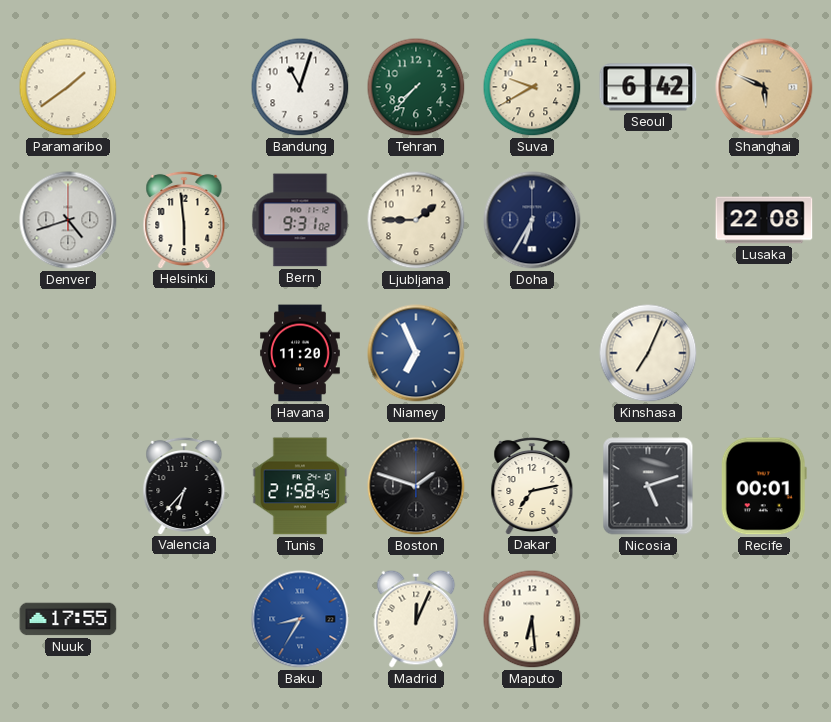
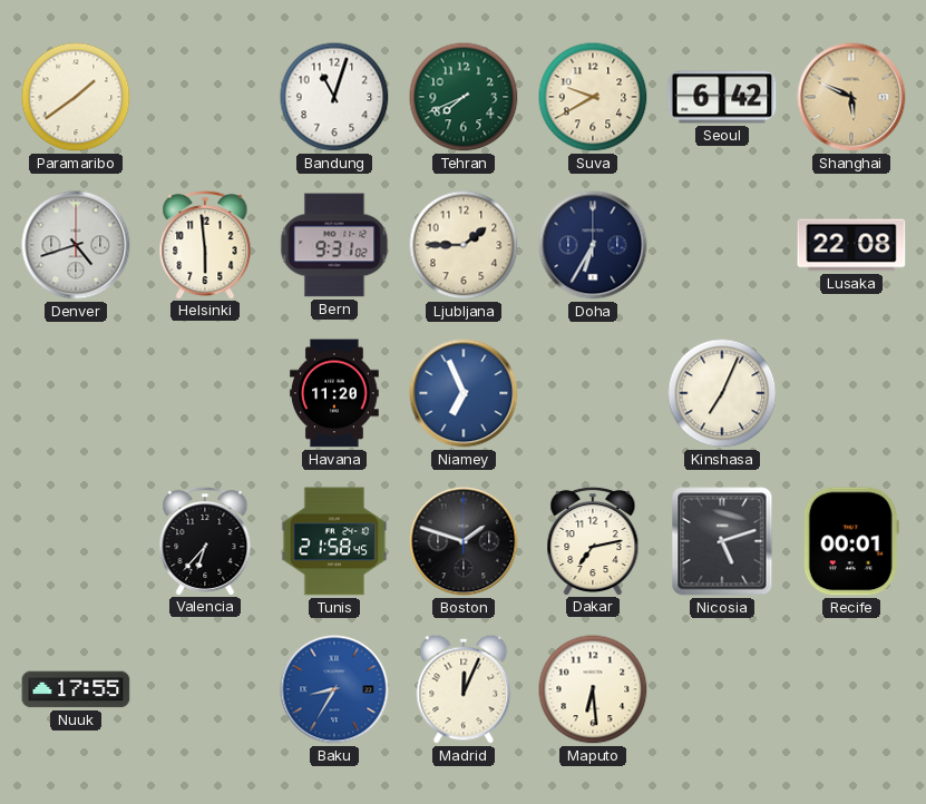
Tehran: 7:37 -> 7:41
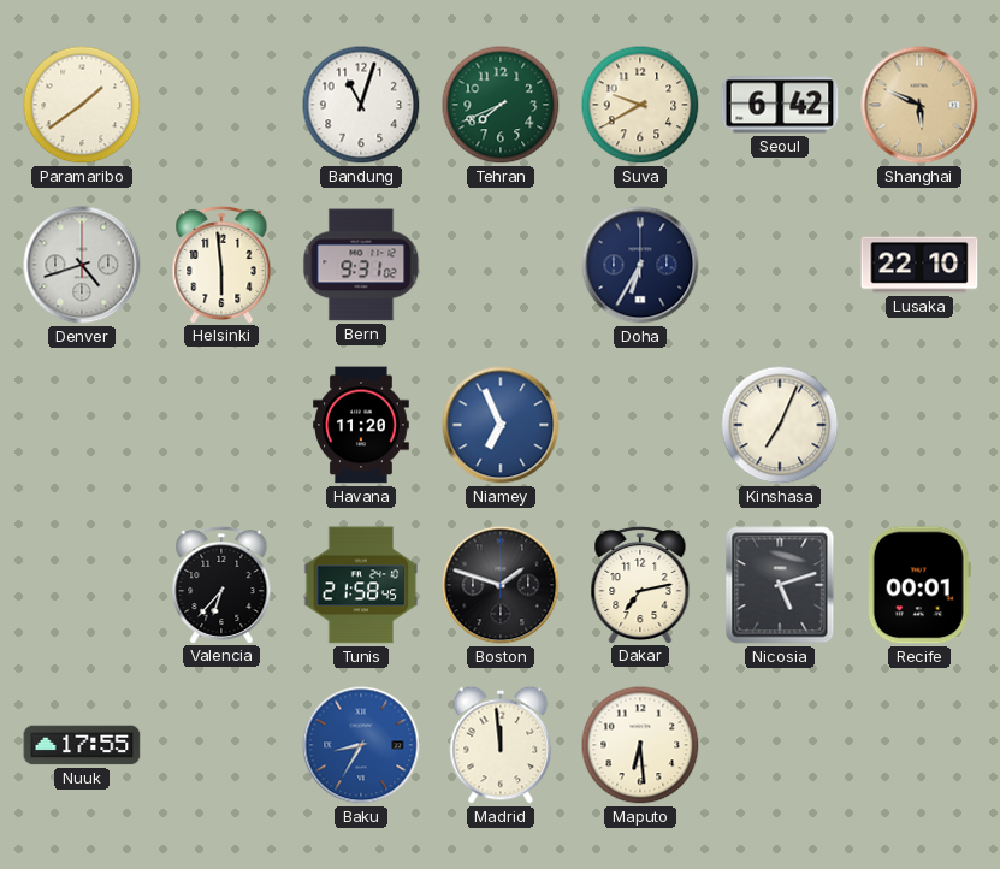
Ljubljana: 1:45 -> none
Lusaka: 22:08 -> 22:10
Madrid: 12:04 -> 11:59
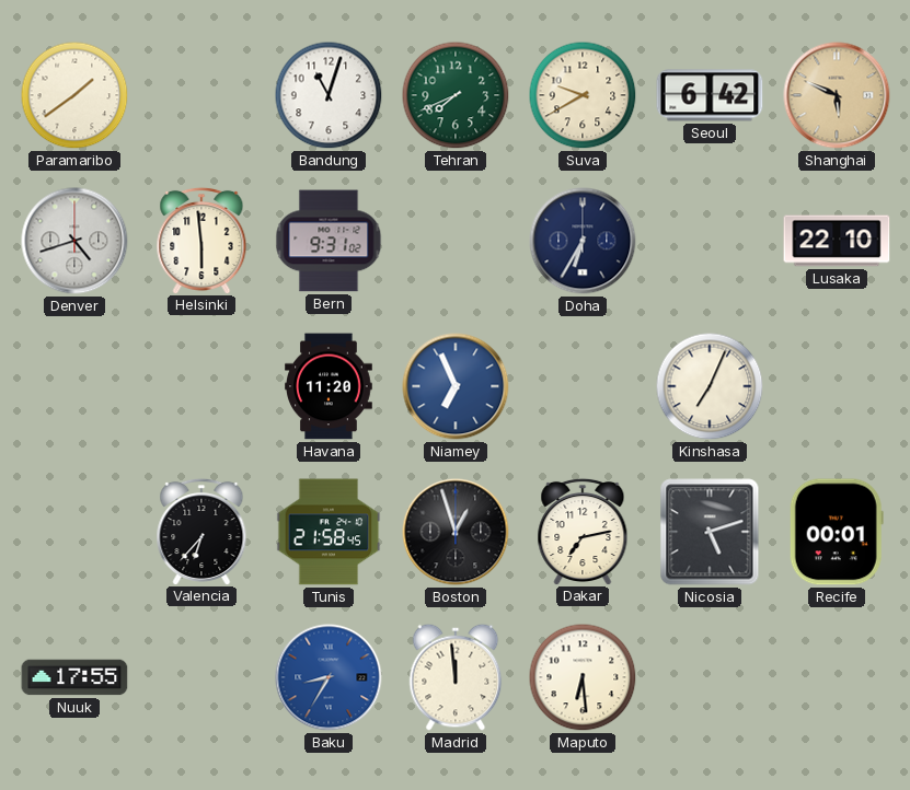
Boston: 1:48 -> 12:57
